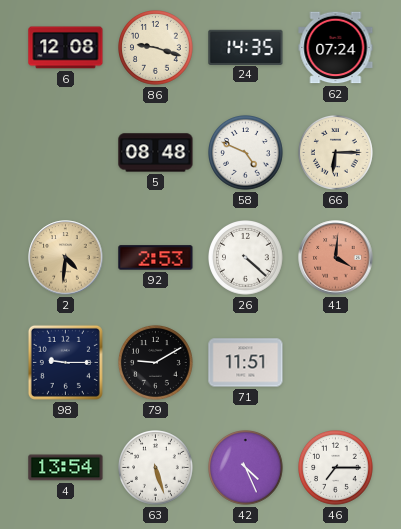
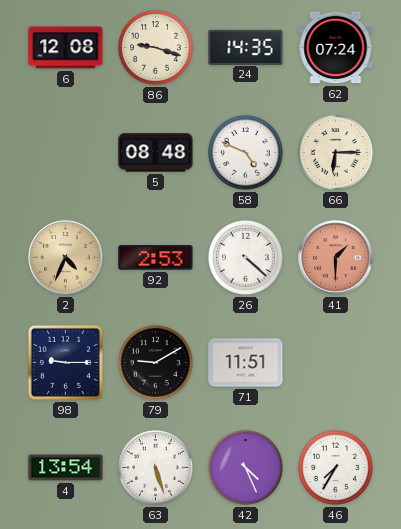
2: 4:31 -> 4:34
41: 4:01 -> 1:30
46: 7:15 -> 7:35
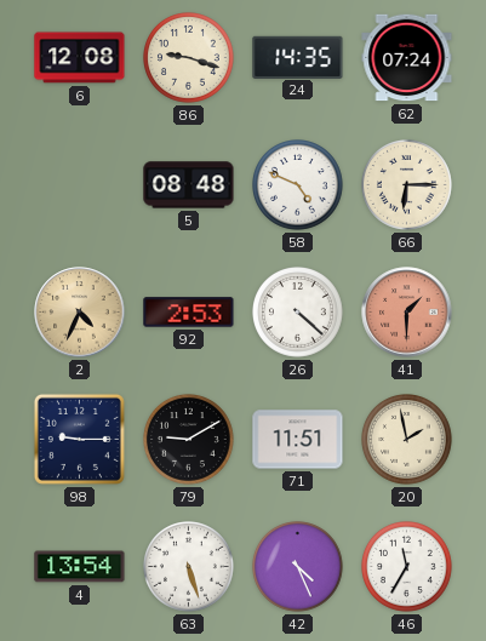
20: none -> 1:58
46: 7:35 -> 11:35
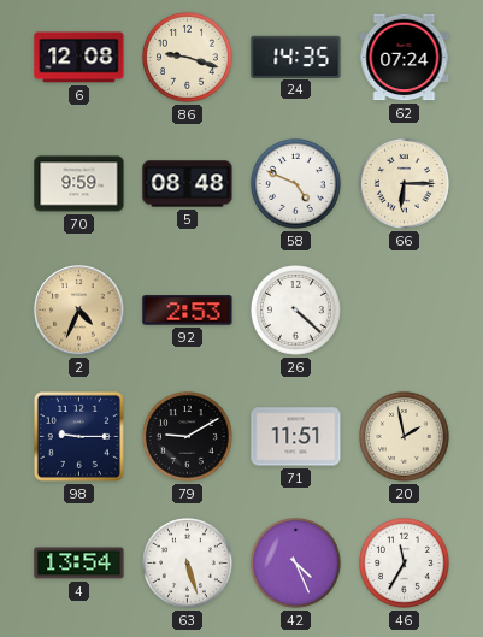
70: none -> 9:59
41: 1:30 -> none
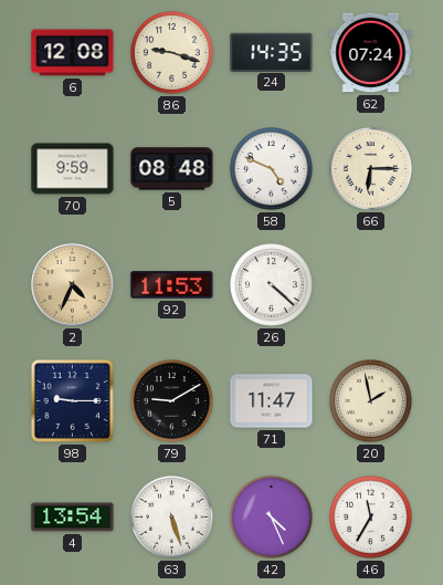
92: 2:53 -> 11:53
71: 11:51 -> 11:47
